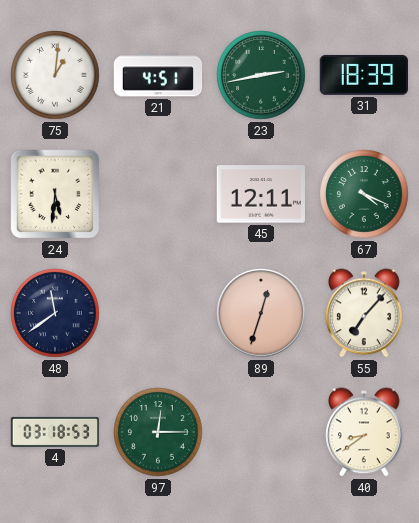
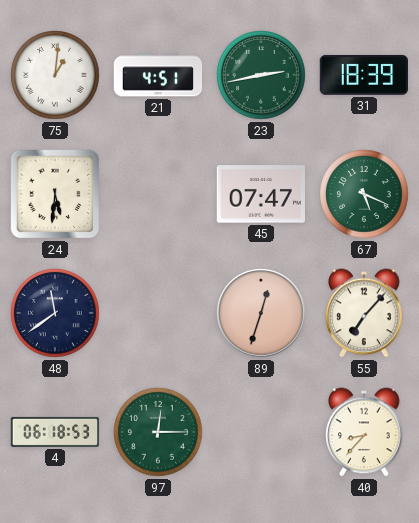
45: 12:11 -> 07:47
67: 4:19 -> 5:19
4: 03:18 -> 06:18
40: 8:39 -> 8:37
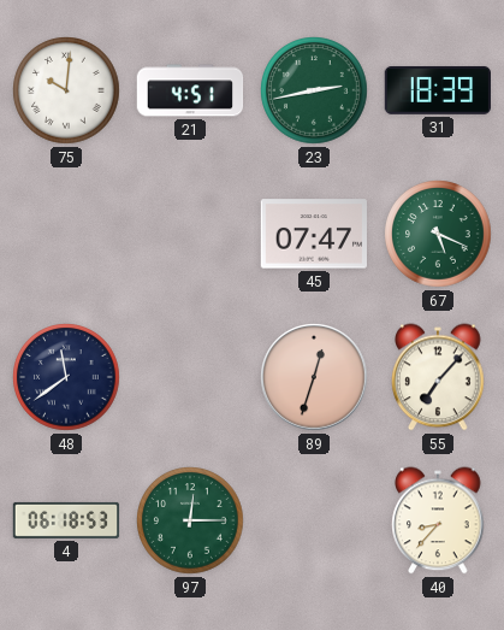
75: 1:01 -> 10:01
24: 5:31 -> none
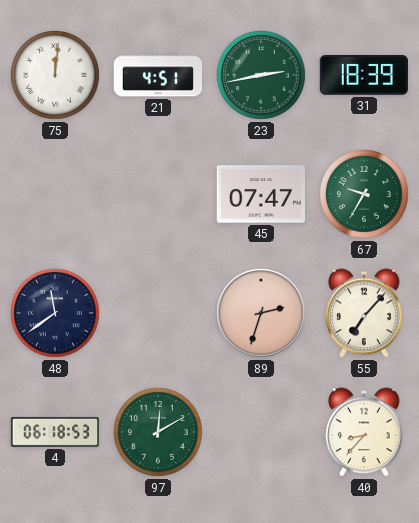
75: 10:01 -> 12:01
67: 5:19 -> 9:35
89: 12:33 -> 2:33
97: 12:15 -> 12:10
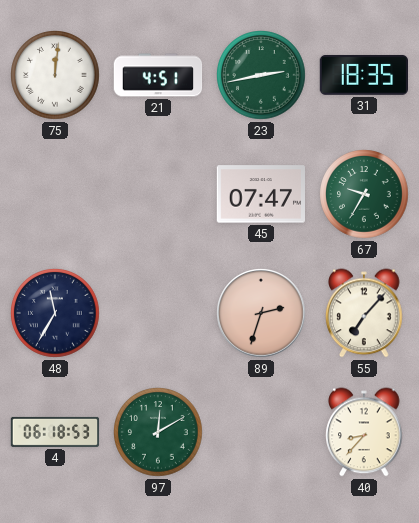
31: 18:39 -> 18:35
48: 11:39 -> 11:35
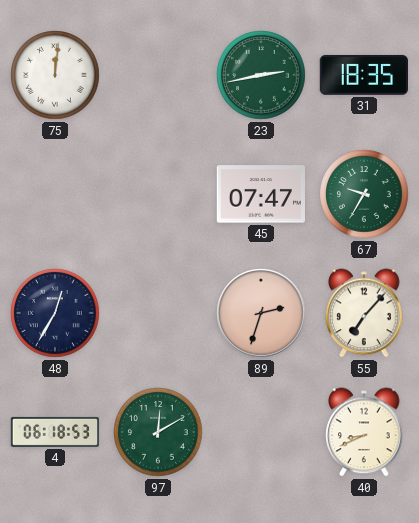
21: 4:51 -> none
48: 11:35 -> 12:35
40: 8:37 -> 8:41
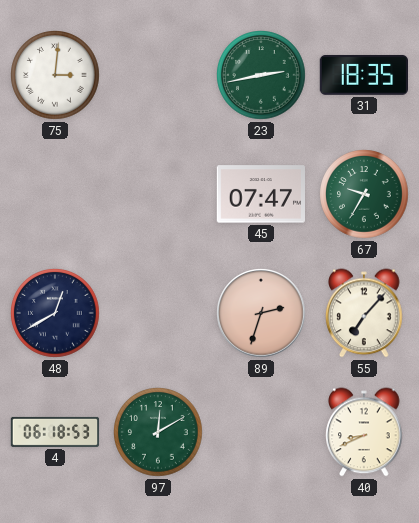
75: 12:01 -> 3:01
48: 12:35 -> 12:40
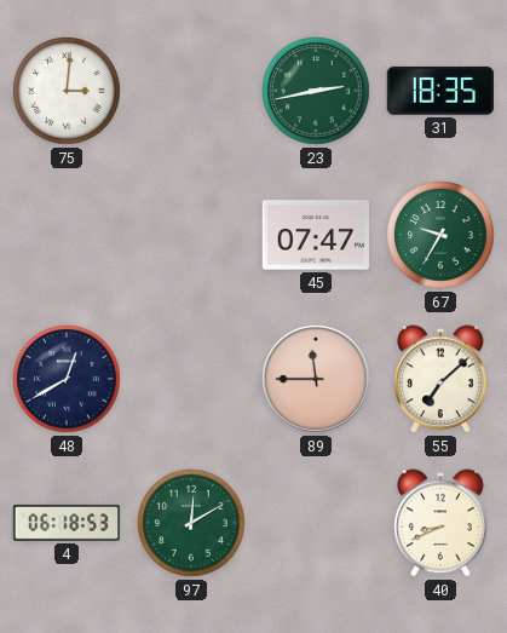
89: 2:33 -> 11:45
55: 7:07 -> 7:08
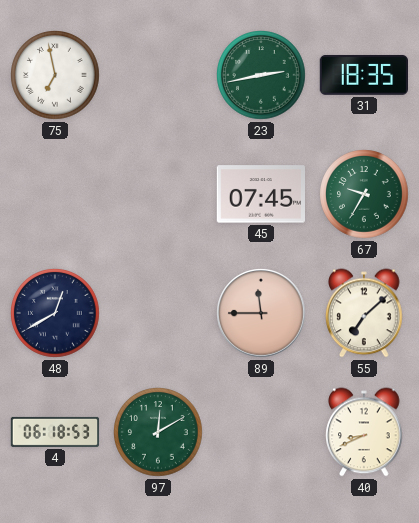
75: 3:01 -> 6:58
45: 07:47 -> 07:45
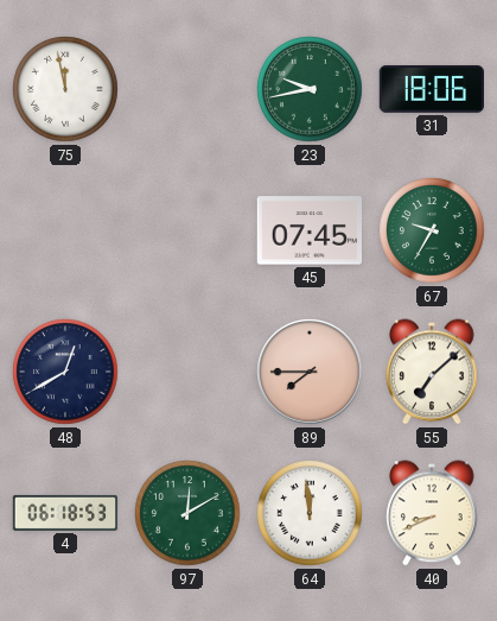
75: 6:58 -> 11:58
23: 2:43 -> 9:43
31: 18:35 -> 18:06
89: 11:45 -> 7:45
64: none -> 11:59
